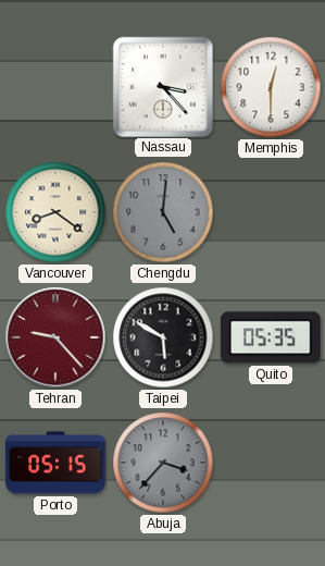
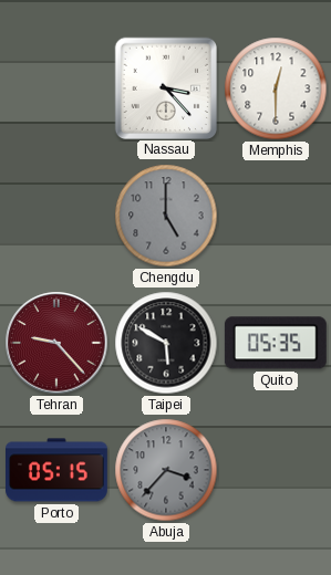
Vancouver: 8:21 -> none
Chengdu: 5:01 -> 5:00
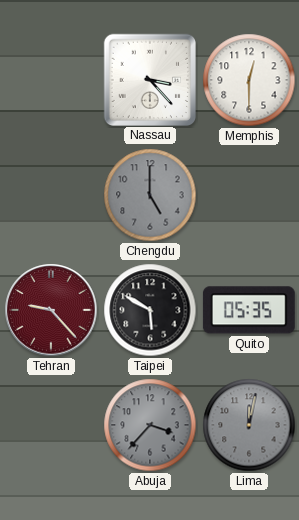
Porto: 05:15 -> none
Lima: none -> 12:02
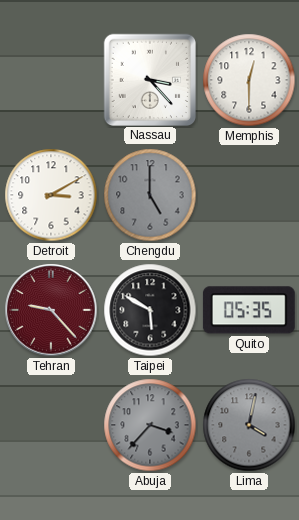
Detroit: none -> 3:10
Lima: 12:02 -> 4:02
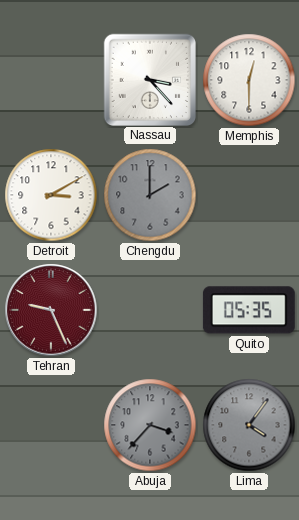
Chengdu: 5:00 -> 2:00
Tehran: 9:23 -> 9:26
Taipei: 5:50 -> none
Lima: 4:02 -> 4:06
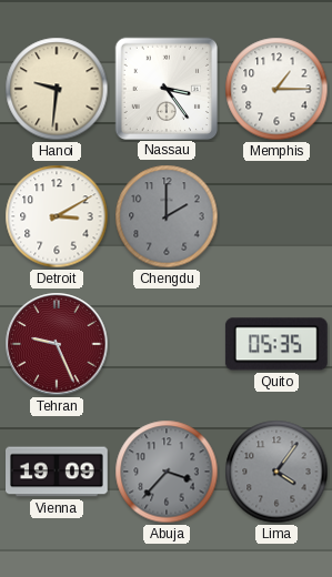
Hanoi: none -> 9:31
Nassau: 3:23 -> 3:24
Memphis: 12:30 -> 1:15
Vienna: none -> 19:09
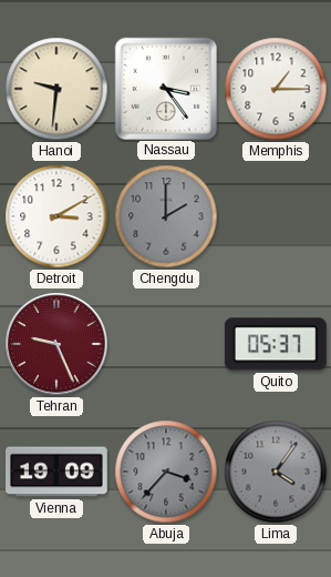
Quito: 05:35 -> 05:37
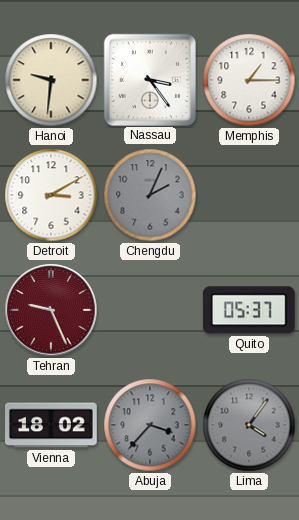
Chengdu: 2:00 -> 2:04
Vienna: 19:09 -> 18:02
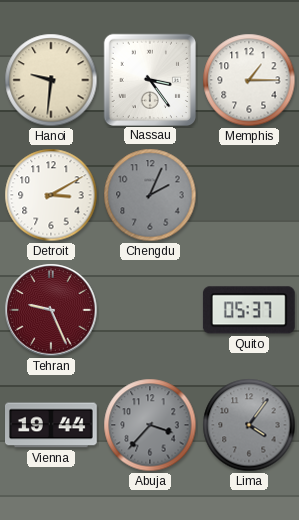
Vienna: 18:02 -> 19:44
